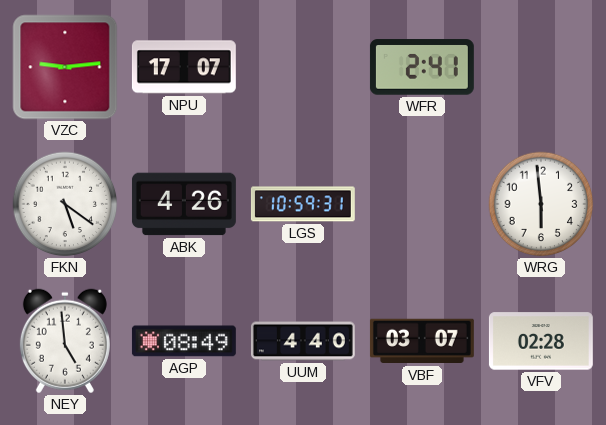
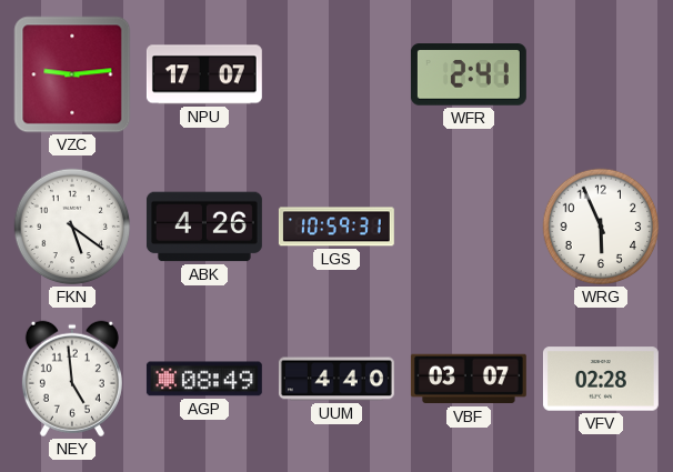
WRG: 5:59 -> 5:56
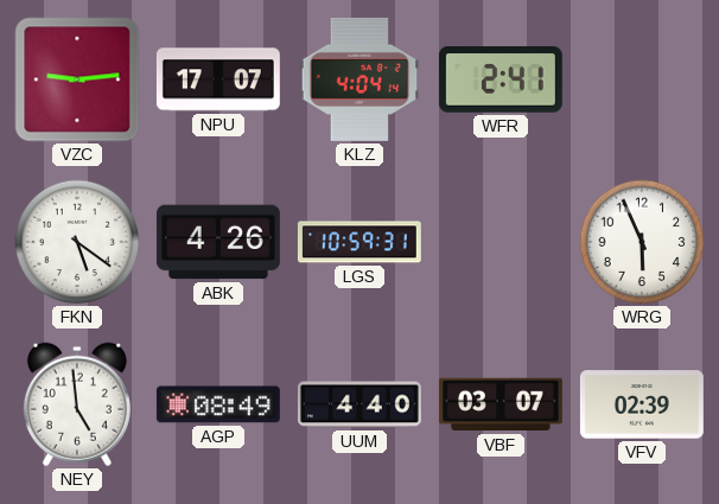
KLZ: none -> 4:04
VFV: 02:28 -> 02:39
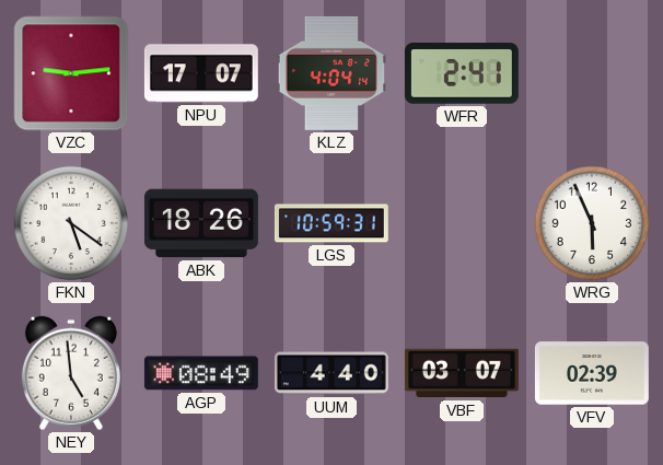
ABK: 4:26 -> 18:26
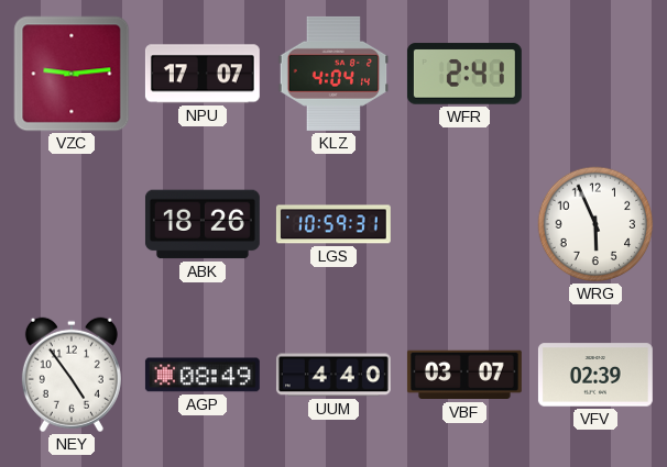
FKN: 5:21 -> none
NEY: 4:59 -> 4:54
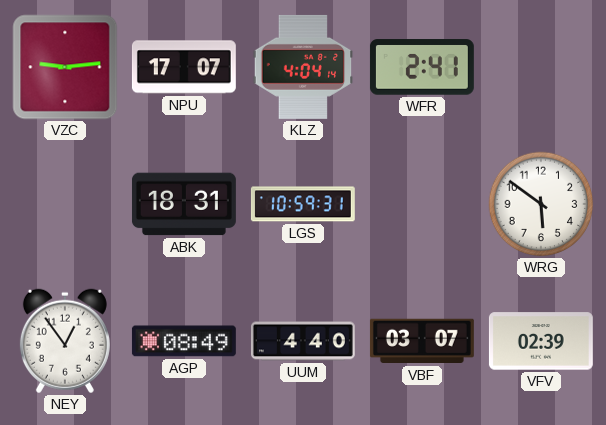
ABK: 18:26 -> 18:31
WRG: 5:56 -> 5:51
NEY: 4:54 -> 12:54
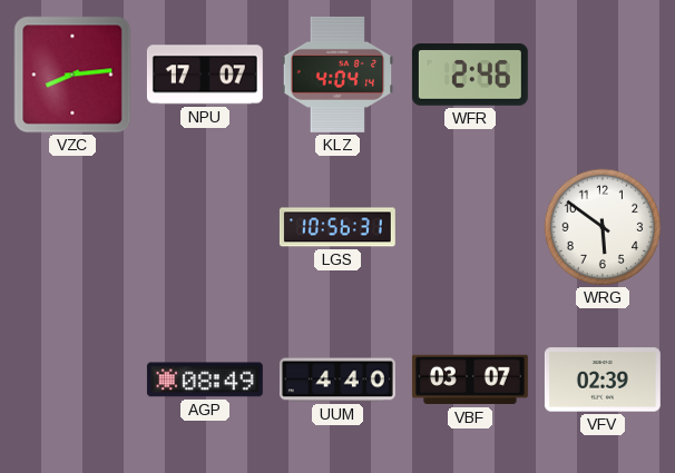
VZC: 9:14 -> 8:14
WFR: 2:41 -> 2:46
ABK: 18:31 -> none
LGS: 10:59 -> 10:56
NEY: 12:54 -> none
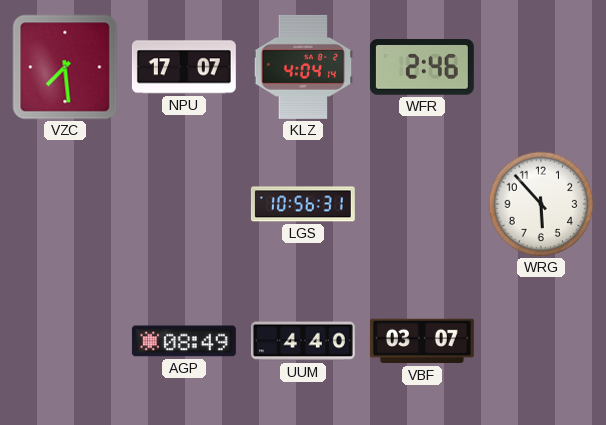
VZC: 8:14 -> 7:29
WRG: 5:51 -> 5:53
VFV: 02:39 -> none
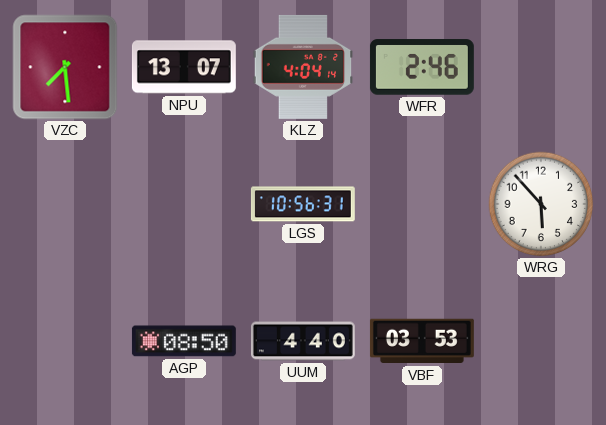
NPU: 17:07 -> 13:07
AGP: 08:49 -> 08:50
VBF: 03:07 -> 03:53
